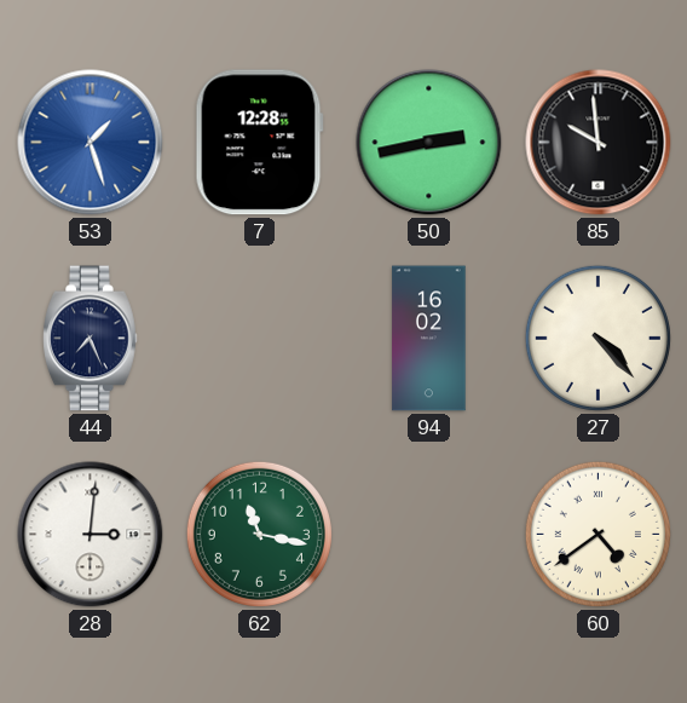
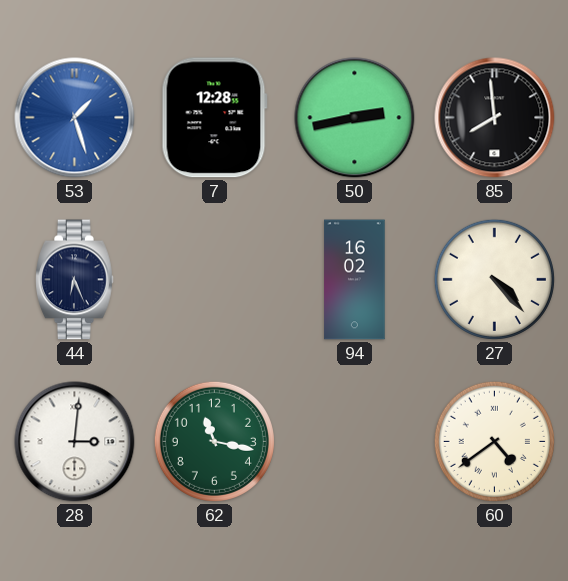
85: 9:59 -> 7:59
44: 7:26 -> 6:26
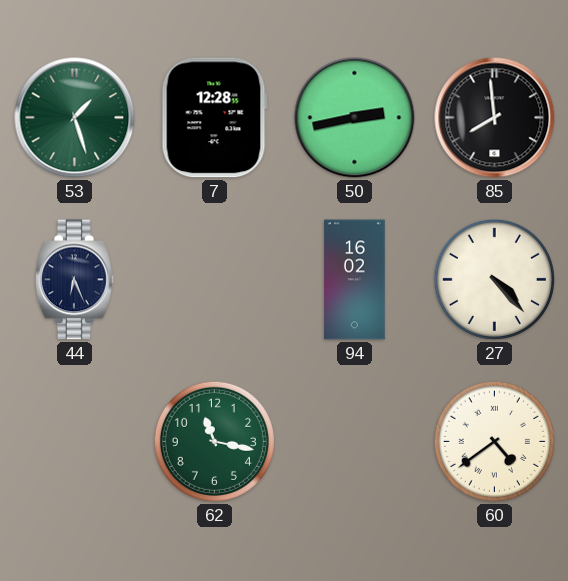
53 dial: blue -> green
28: 3:01 -> none
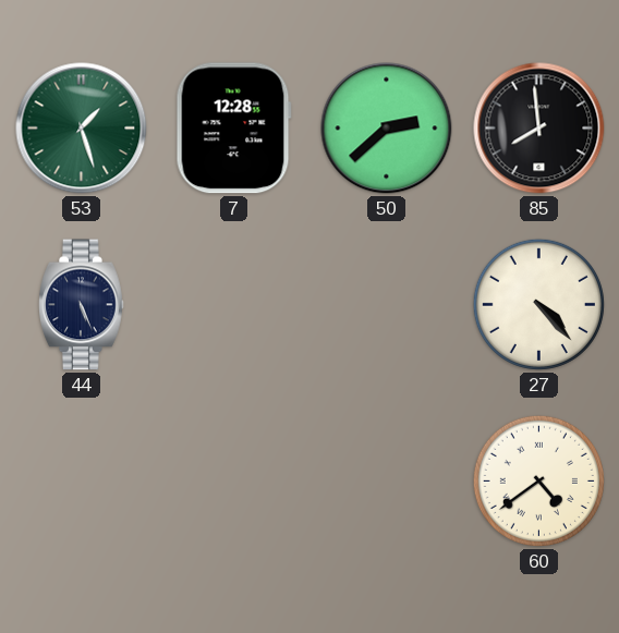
50: 2:43 -> 2:38
44: 6:26 -> 5:26
94: 16:02 -> none
62: 11:17 -> none
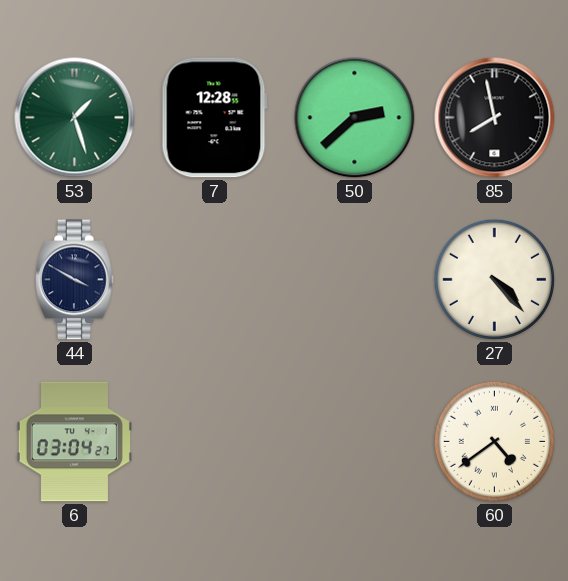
85: 7:59 -> 7:58
44: 5:26 -> 3:50
6: none -> 03:04
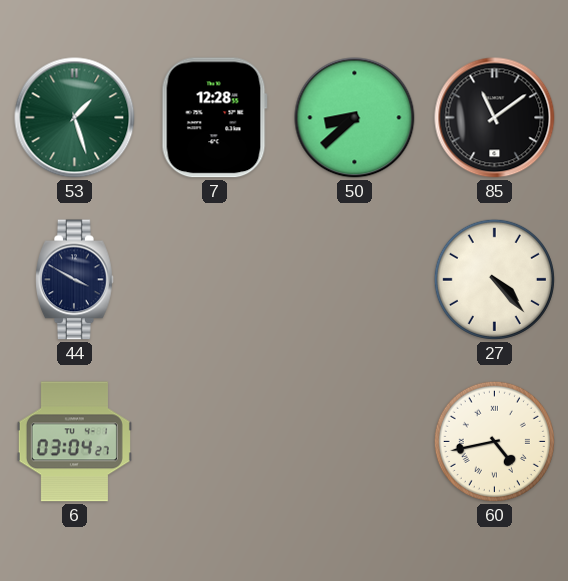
50: 2:38 -> 8:38
85: 7:58 -> 11:09
60: 4:39 -> 4:43
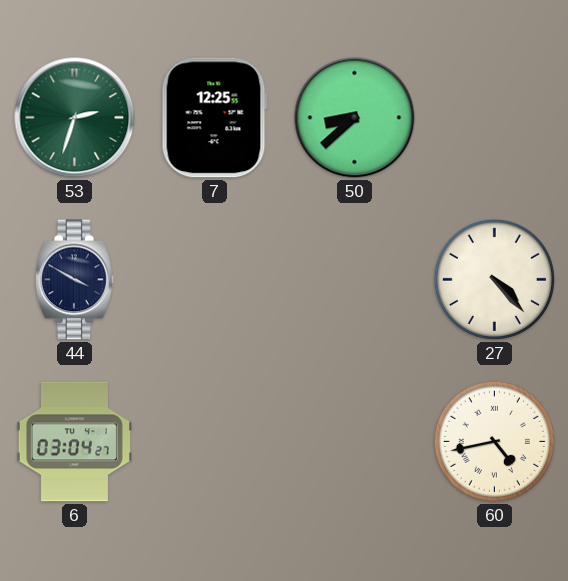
53: 1:27 -> 2:33
7: 12:28 -> 12:25
85: 11:09 -> none
